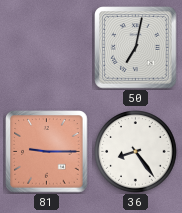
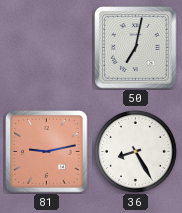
81: 9:15 -> 9:13
36: 8:24 -> 8:25
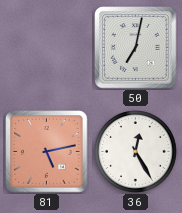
81: 9:13 -> 5:13
36: 8:25 -> 12:25
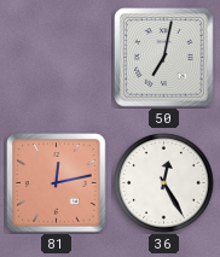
81: 5:13 -> 12:13
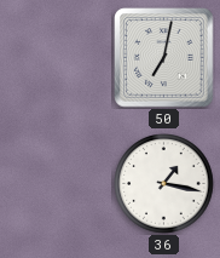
81: 12:13 -> none
36: 12:25 -> 1:17
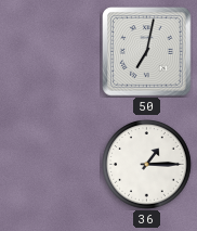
36: 1:17 -> 1:15
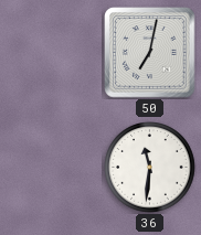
36: 1:15 -> 11:31
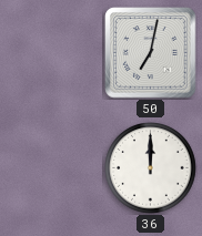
36: 11:31 -> 12:00
